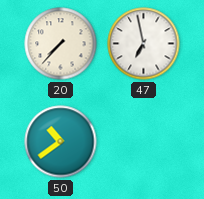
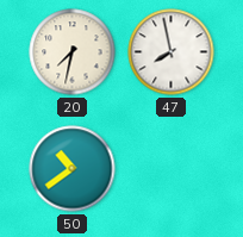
20: 7:37 -> 7:32
47: 6:58 -> 7:58
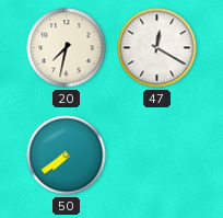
47: 7:58 -> 12:20
50: 10:39 -> 7:39
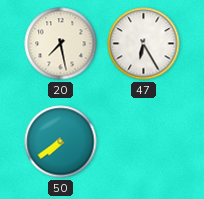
20: 7:32 -> 7:28
47: 12:20 -> 6:25
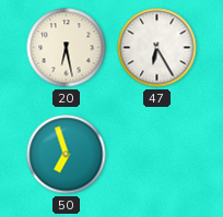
20: 7:28 -> 6:28
50: 7:39 -> 6:57
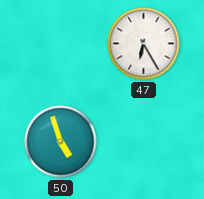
20: 6:28 -> none
50: 6:57 -> 4:57
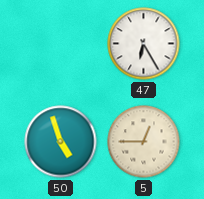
5: none -> 12:45
